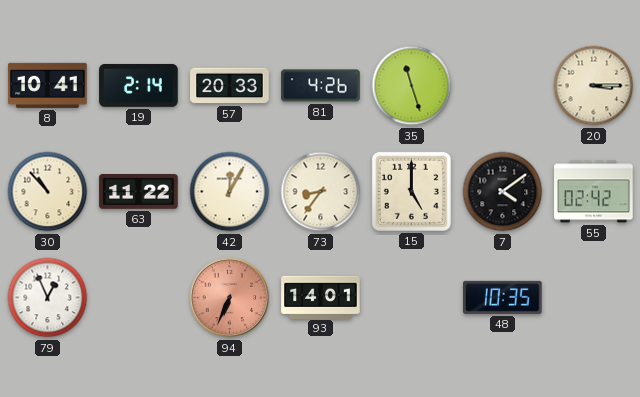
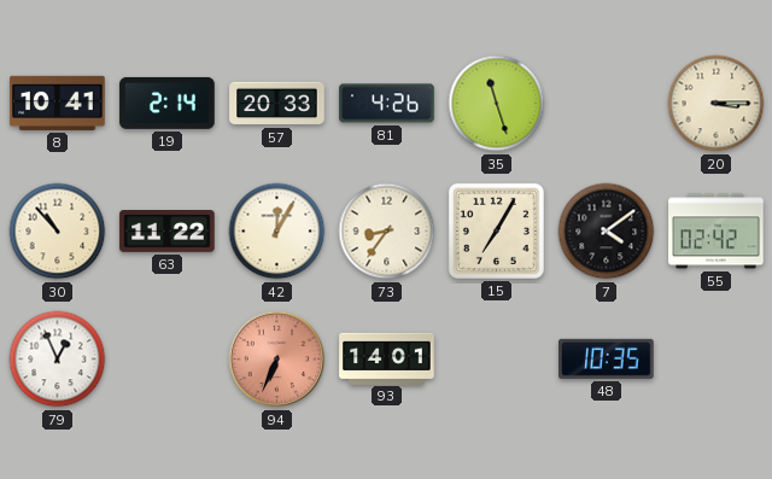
15: 5:00 -> 7:05
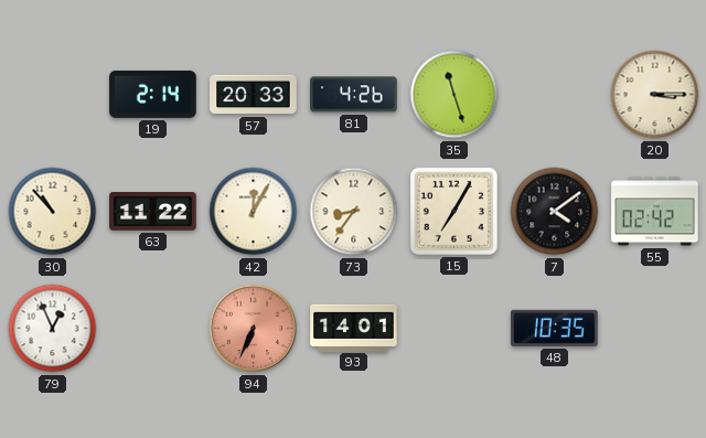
8: 10:41 -> none
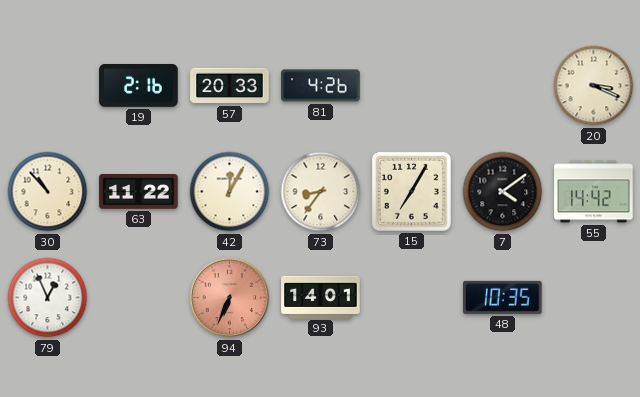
19: 2:14 -> 2:16
35: 11:27 -> none
20: 3:15 -> 3:19
55: 02:42 -> 14:42
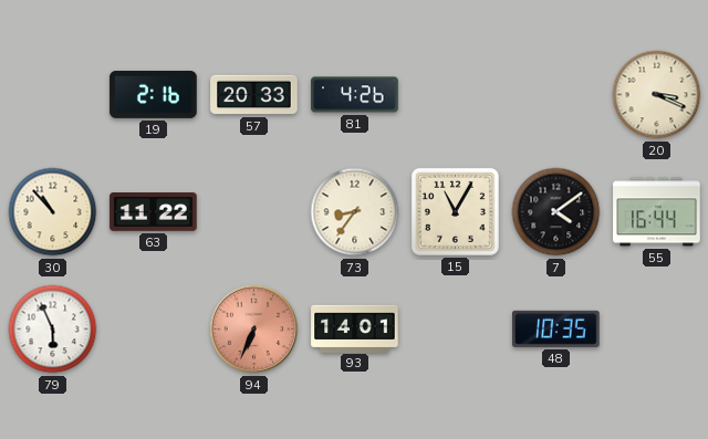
42: 12:05 -> none
15: 7:05 -> 11:05
55: 14:42 -> 16:44
79: 12:56 -> 5:56
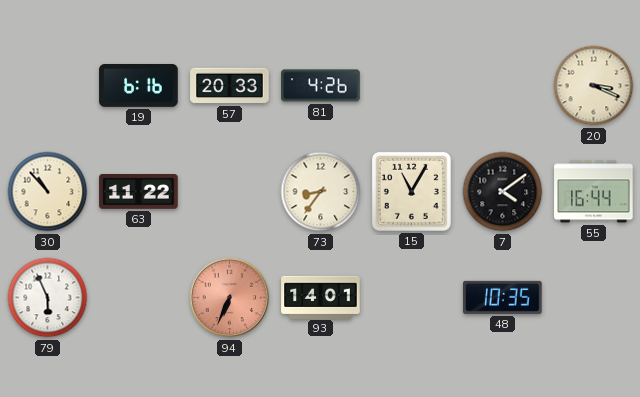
19: 2:16 -> 6:16
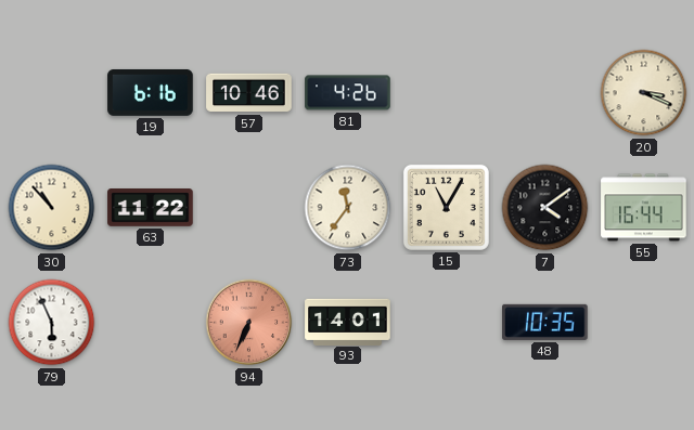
57: 20:33 -> 10:46
73: 8:36 -> 11:36
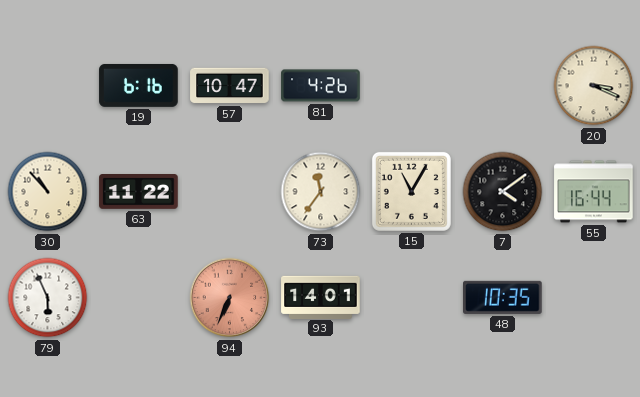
57: 10:46 -> 10:47
